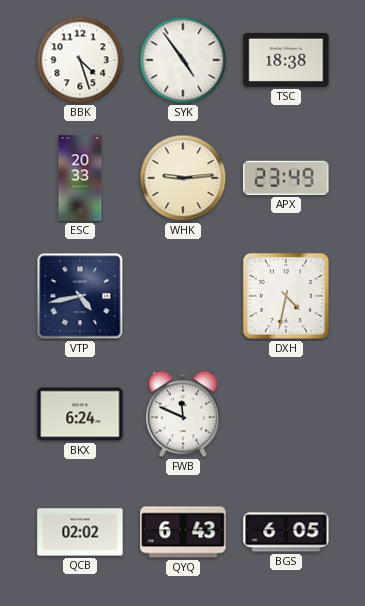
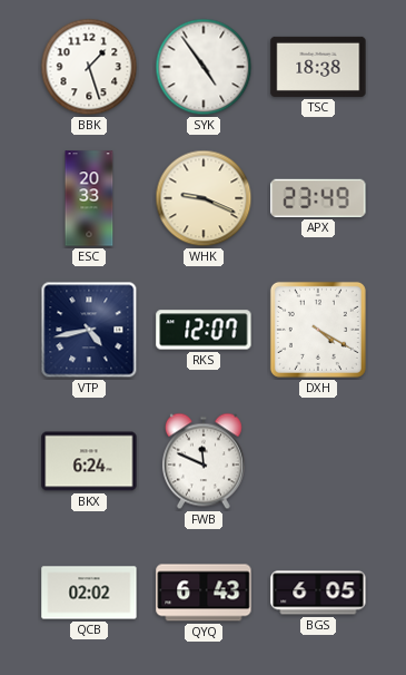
BBK: 4:27 -> 1:27
WHK: 9:14 -> 9:19
RKS: none -> 12:07
DXH: 4:32 -> 4:20
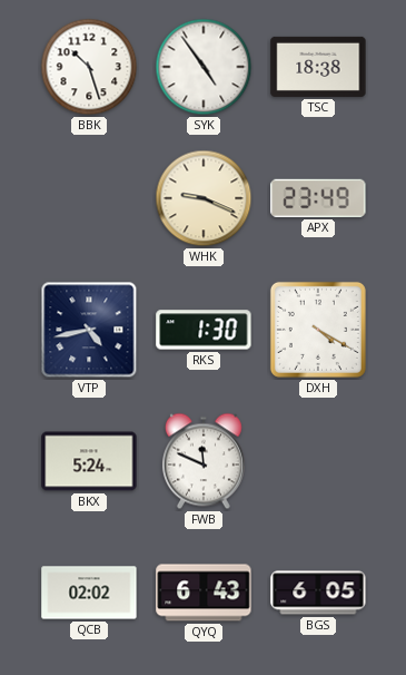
BBK: 1:27 -> 10:27
ESC: 20:33 -> none
RKS: 12:07 -> 1:30
BKX: 6:24 -> 5:24
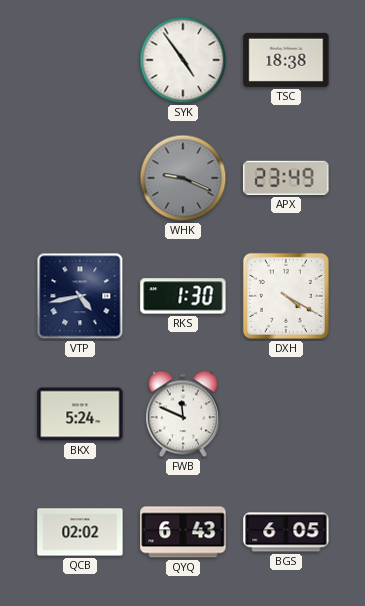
BBK: 10:27 -> none
WHK dial: cream -> grey
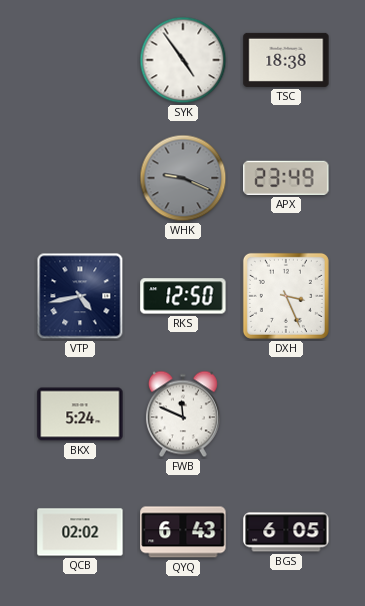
RKS: 1:30 -> 12:50
DXH: 4:20 -> 3:26
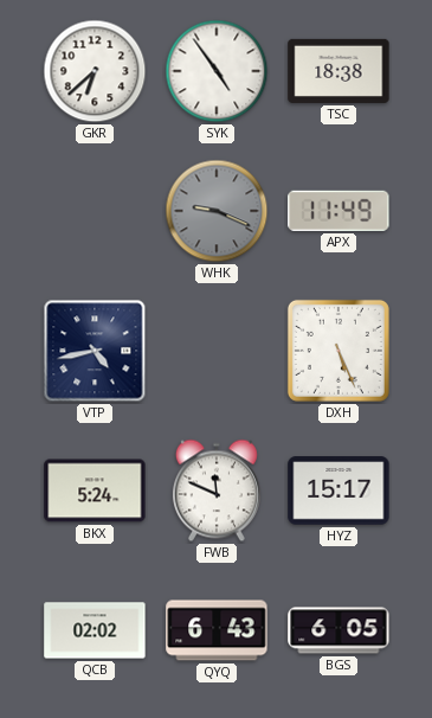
GKR: none -> 6:38
APX: 23:49 -> 11:49
RKS: 12:50 -> none
DXH: 3:26 -> 5:26
HYZ: none -> 15:17
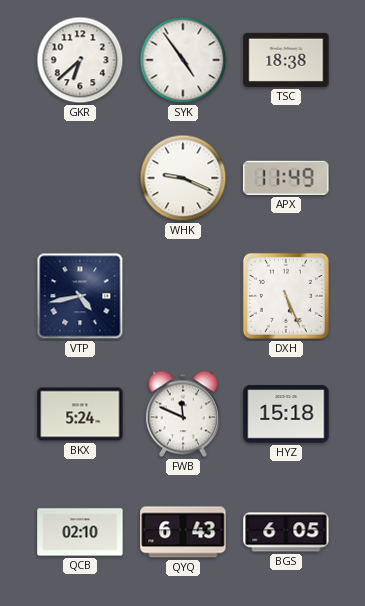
WHK dial: grey -> white
HYZ: 15:17 -> 15:18
QCB: 02:02 -> 02:10
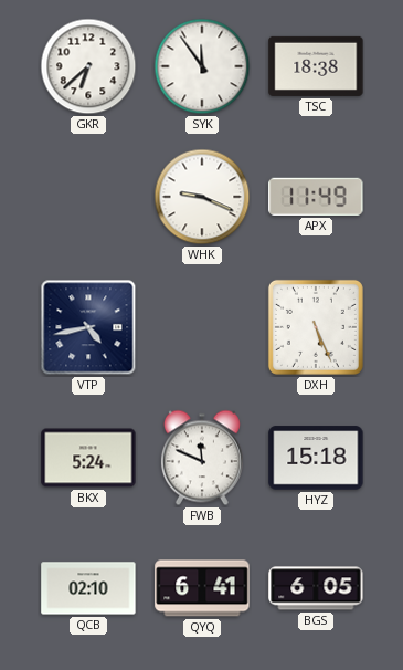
SYK: 4:54 -> 11:54
QYQ: 6:43 -> 6:41
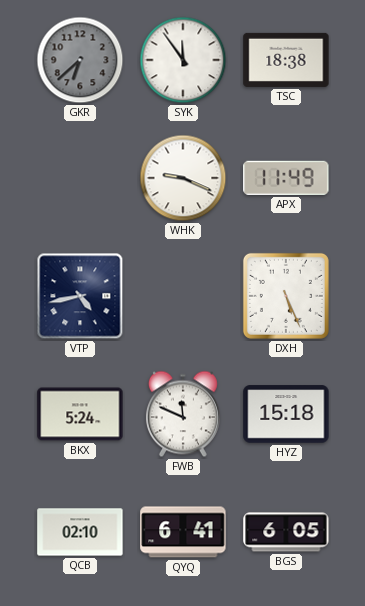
GKR dial: white -> grey
